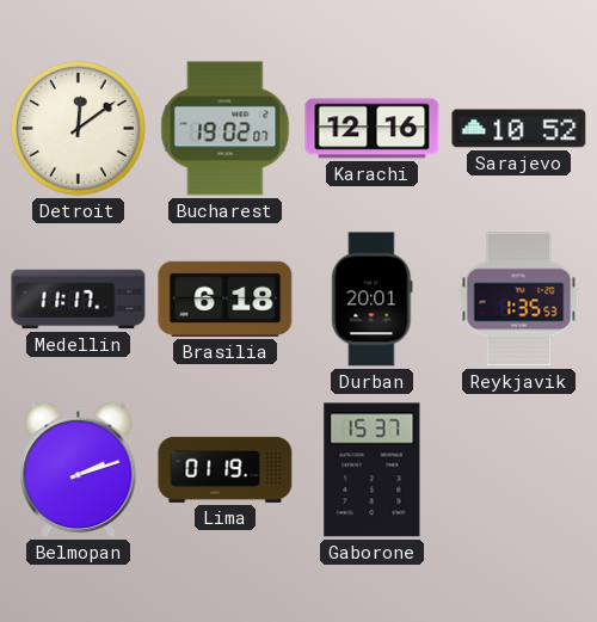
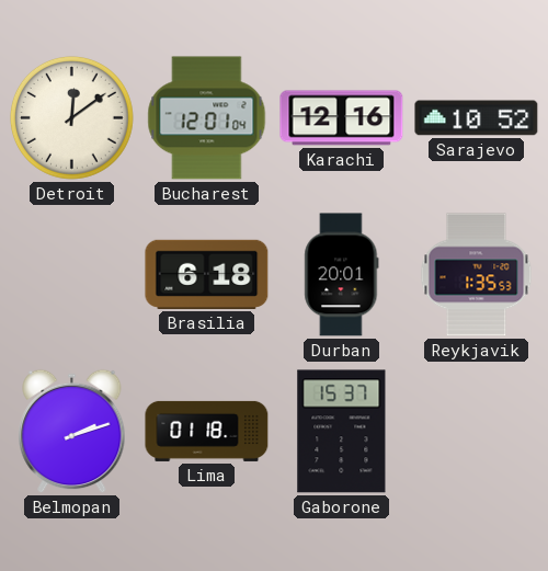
Bucharest: 19:02 -> 12:01
Medellin: 11:17 -> none
Lima: 01:19 -> 01:18
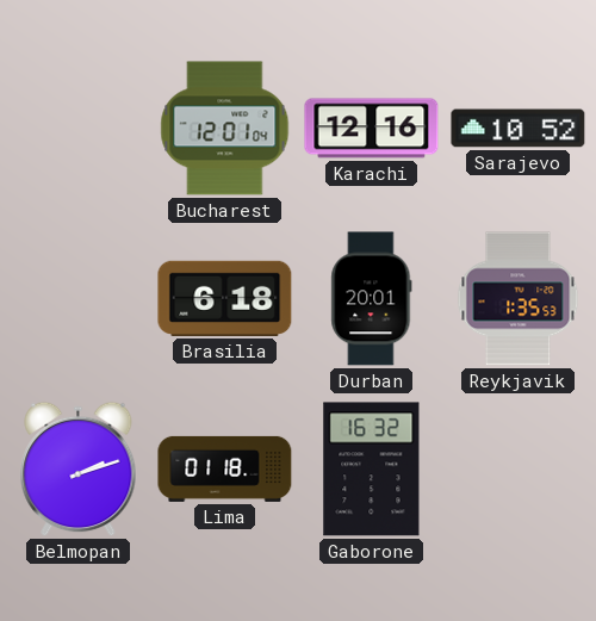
Detroit: 12:09 -> none
Gaborone: 15:37 -> 16:32
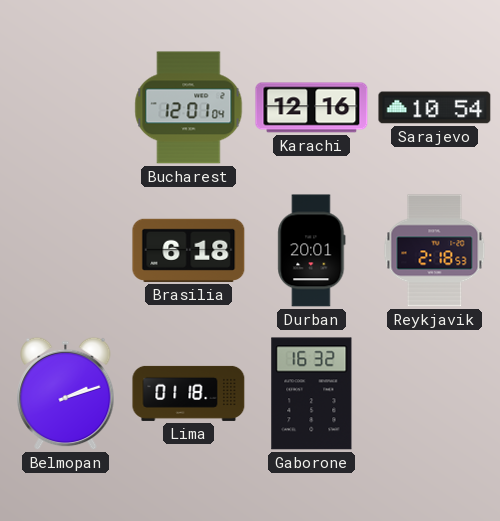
Sarajevo: 10:52 -> 10:54
Reykjavik: 1:35 -> 2:18
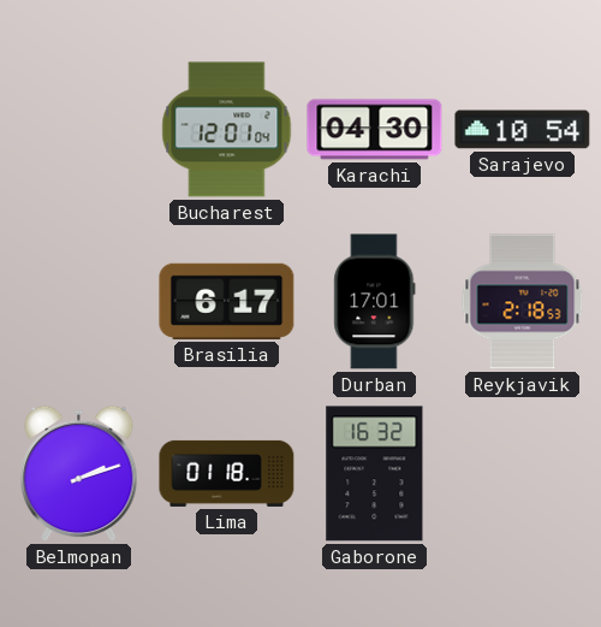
Karachi: 12:16 -> 04:30
Brasilia: 6:18 -> 6:17
Durban: 20:01 -> 17:01
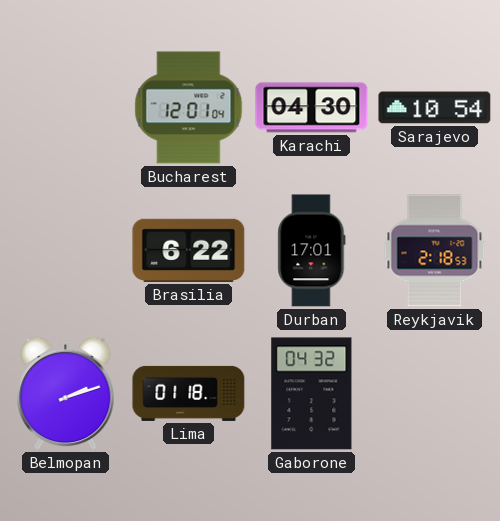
Brasilia: 6:17 -> 6:22
Gaborone: 16:32 -> 04:32
